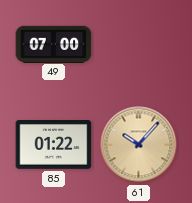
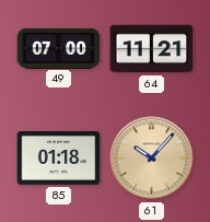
64: none -> 11:21
85: 01:22 -> 01:18
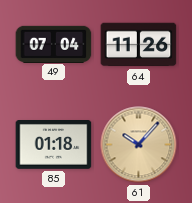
49: 07:00 -> 07:04
64: 11:21 -> 11:26
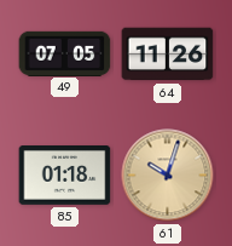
49: 07:04 -> 07:05
61: 10:07 -> 10:03
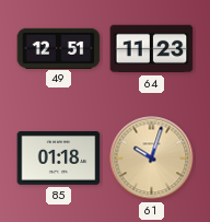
49: 07:05 -> 12:51
64: 11:26 -> 11:23
